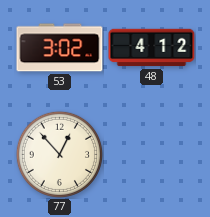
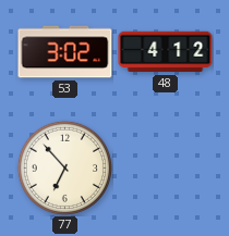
77: 12:53 -> 6:53
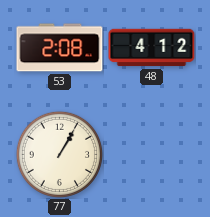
53: 3:02 -> 2:08
77: 6:53 -> 1:05
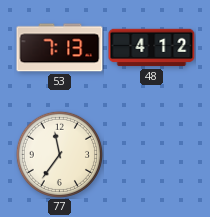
53: 2:08 -> 7:13
77: 1:05 -> 11:36
